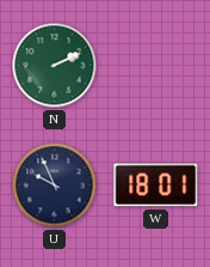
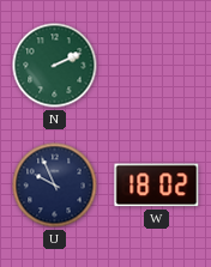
W: 18:01 -> 18:02
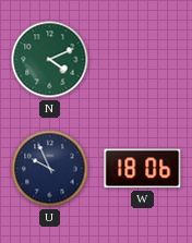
N: 2:11 -> 4:11
W: 18:02 -> 18:06
